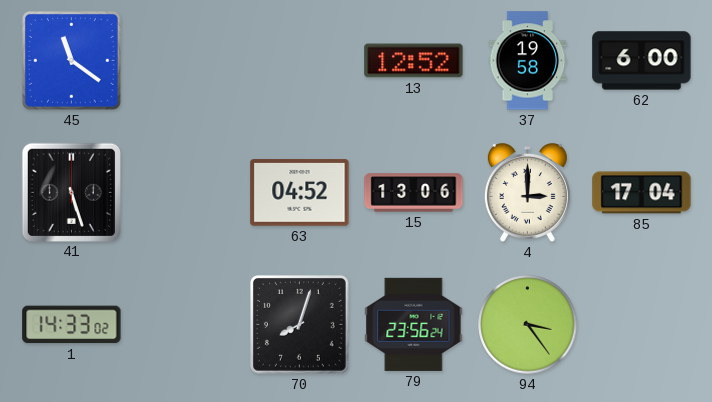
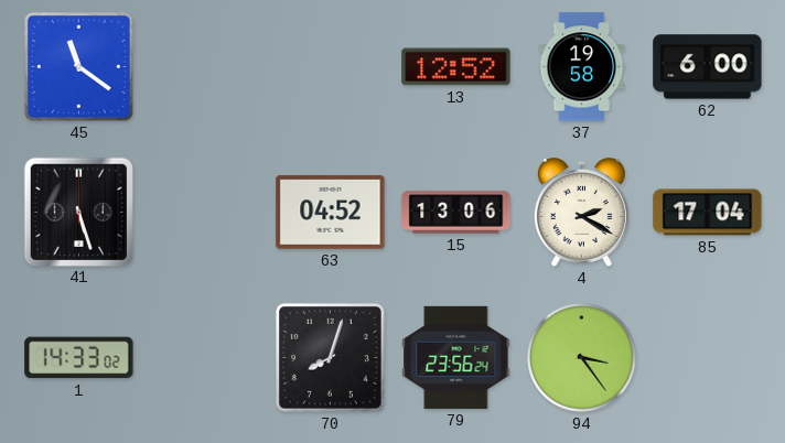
4: 3:00 -> 2:20
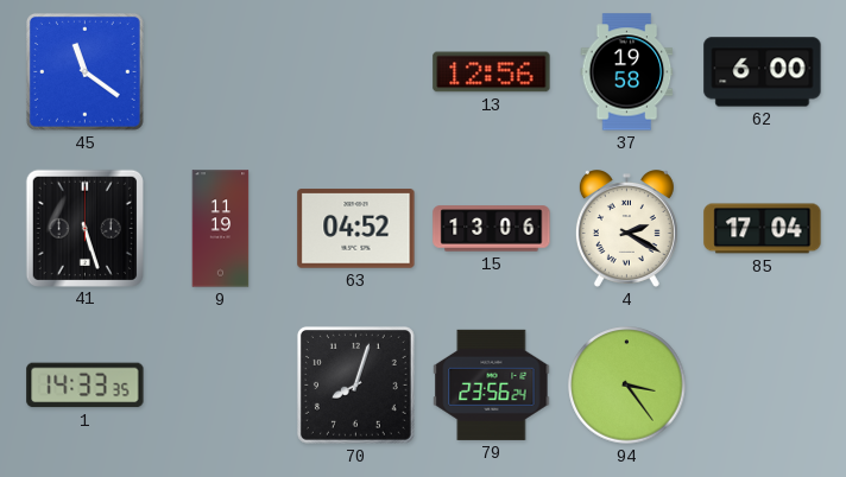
13: 12:52 -> 12:56
9: none -> 11:19
1: 14:33:02 -> 14:33:35
